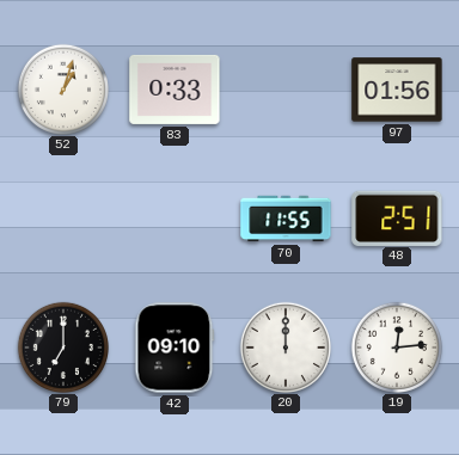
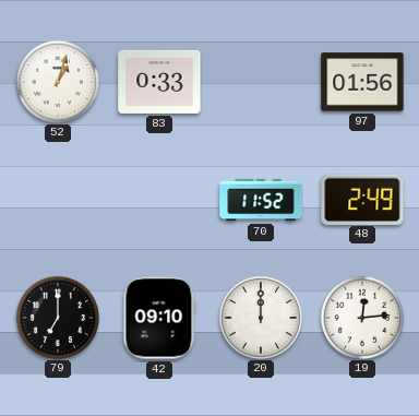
70: 11:55 -> 11:52
48: 2:51 -> 2:49
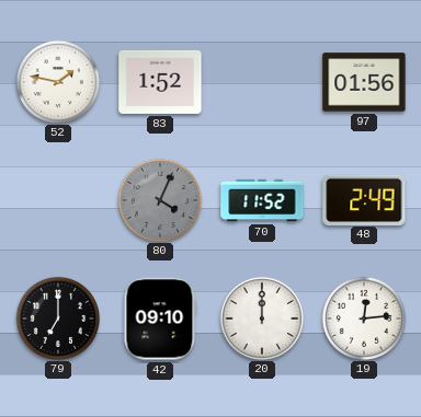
52: 1:03 -> 1:47
83: 0:33 -> 1:52
80: none -> 4:04
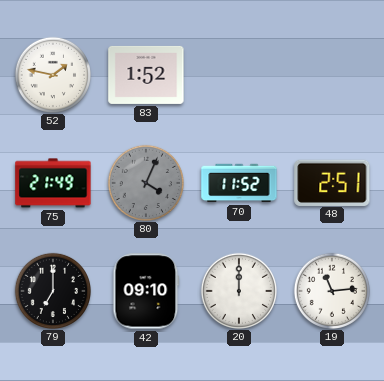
97: 01:56 -> none
75: none -> 21:49
48: 2:49 -> 2:51
19: 12:14 -> 11:14
